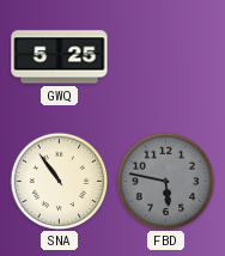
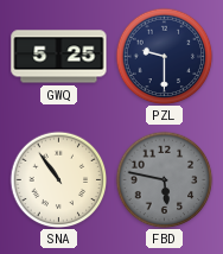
PZL: none -> 9:30
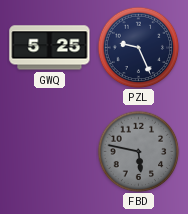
PZL: 9:30 -> 9:26
SNA: 10:54 -> none
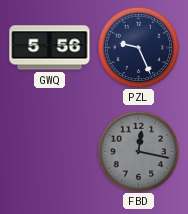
GWQ: 5:25 -> 5:56
FBD: 5:47 -> 12:17
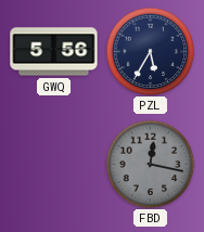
PZL: 9:26 -> 5:35
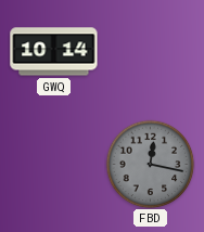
GWQ: 5:56 -> 10:14
PZL: 5:35 -> none
